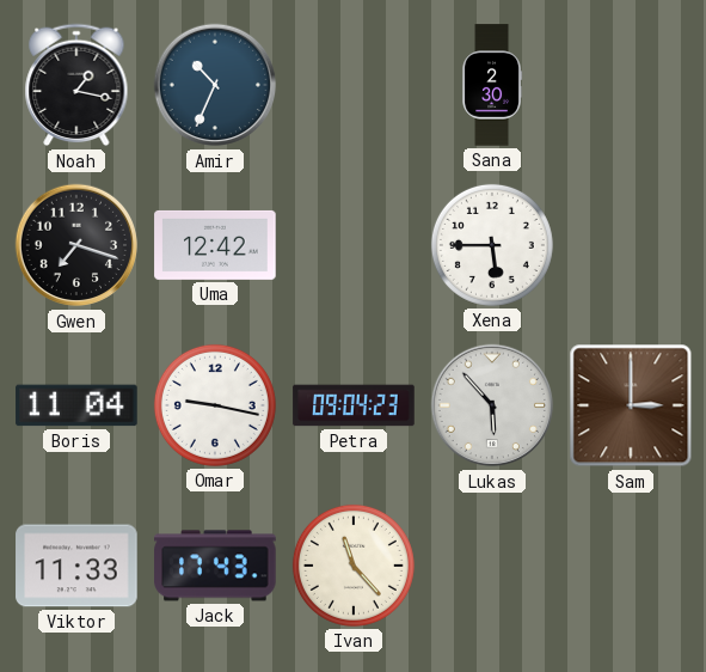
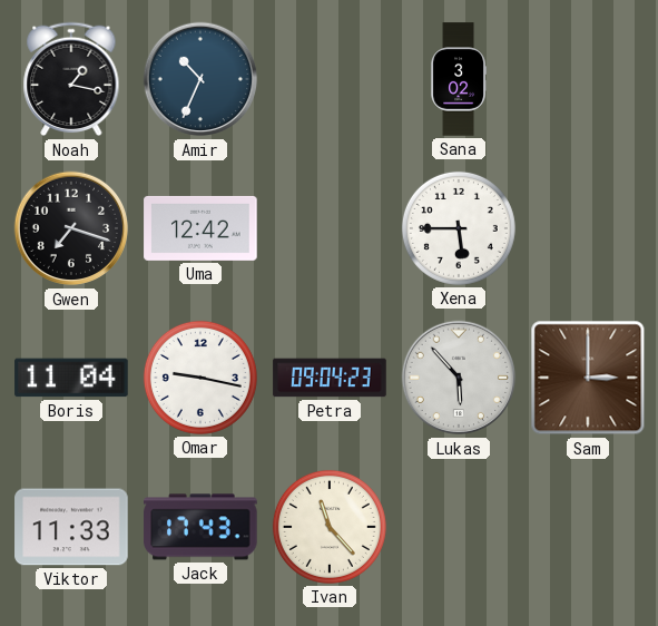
Sana: 2:30 -> 3:02
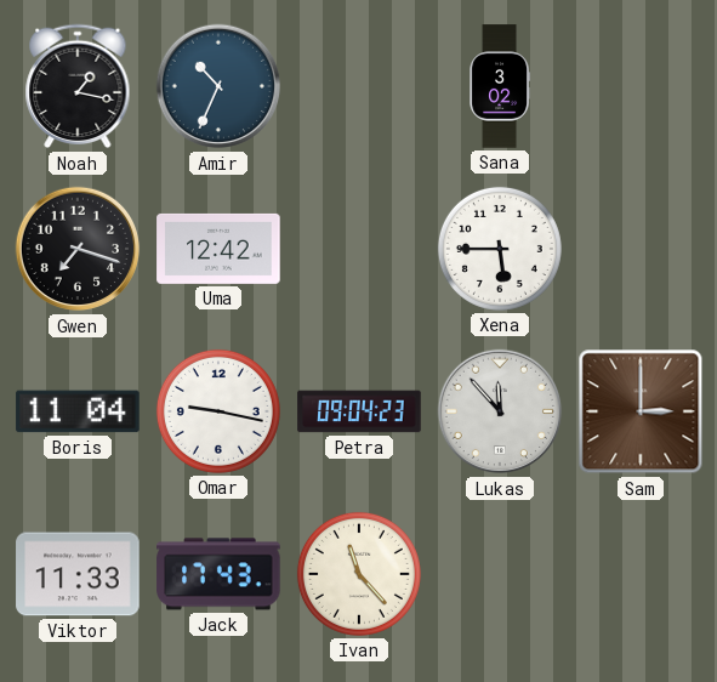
Lukas: 5:53 -> 11:53
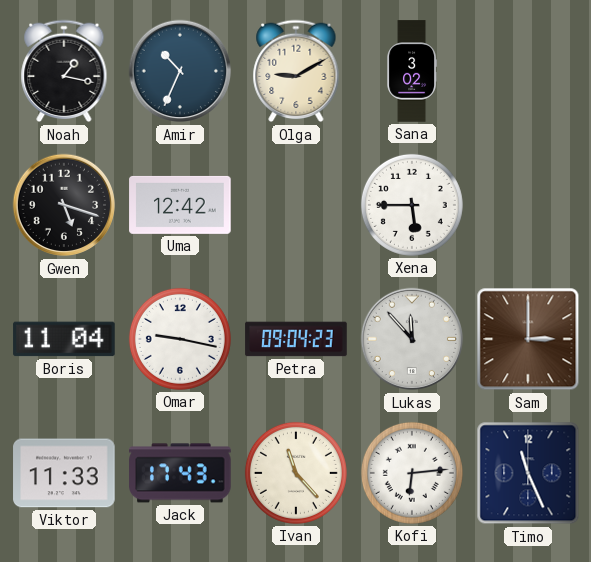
Olga: none -> 9:10
Gwen: 7:18 -> 5:18
Kofi: none -> 6:14
Timo: none -> 11:26
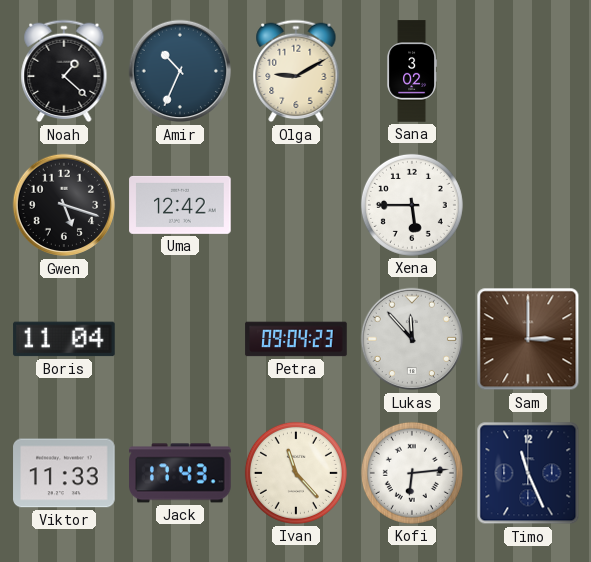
Noah: 1:17 -> 1:22
Omar: 9:17 -> none
